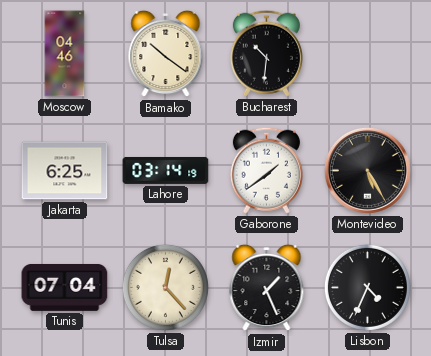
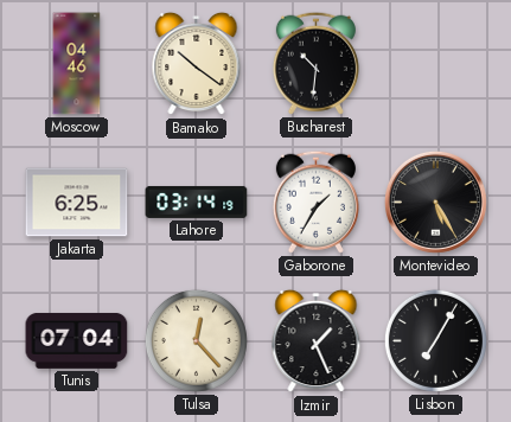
Gaborone: 1:39 -> 1:35
Lisbon: 4:34 -> 7:05
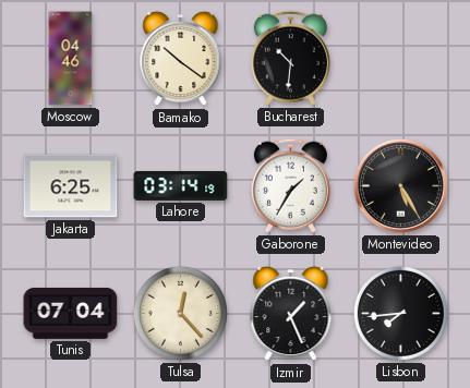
Lisbon: 7:05 -> 7:44
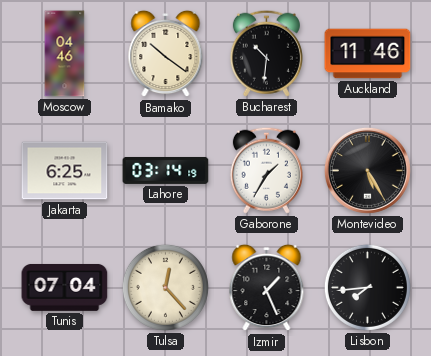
Auckland: none -> 11:46
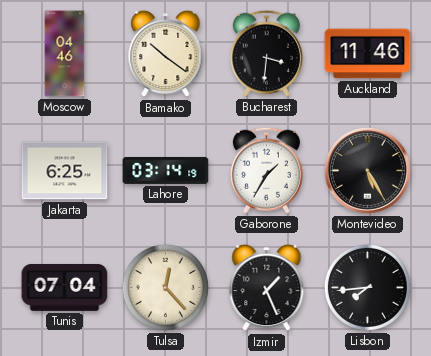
Bucharest: 10:31 -> 3:31
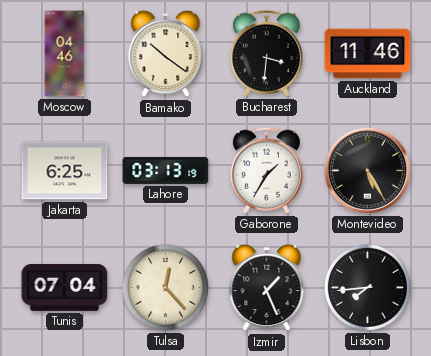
Lahore: 03:14 -> 03:13
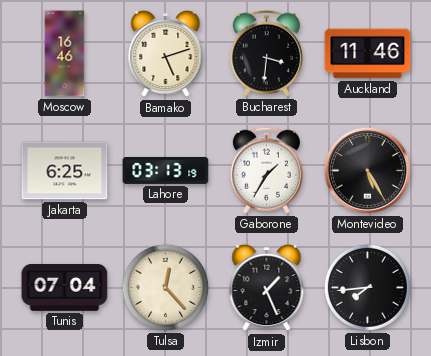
Moscow: 04:46 -> 16:46
Bamako: 10:21 -> 5:12
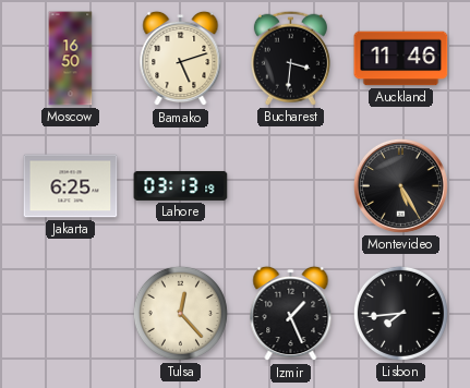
Moscow: 16:46 -> 16:50
Gaborone: 1:35 -> none
Tunis: 07:04 -> none
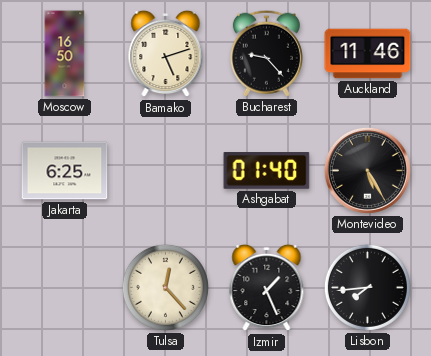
Bucharest: 3:31 -> 9:23
Lahore: 03:13 -> none
Ashgabat: none -> 01:40
